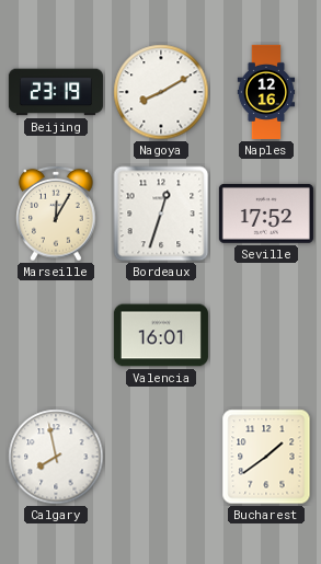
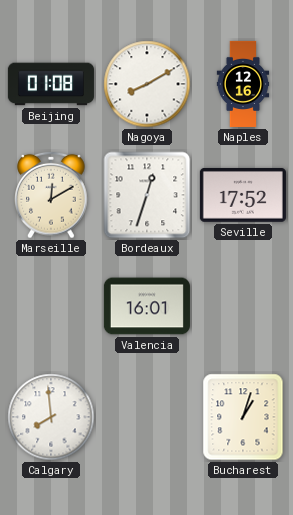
Beijing: 23:19 -> 01:08
Marseille: 12:05 -> 12:10
Calgary: 7:58 -> 7:59
Bucharest: 1:39 -> 1:03
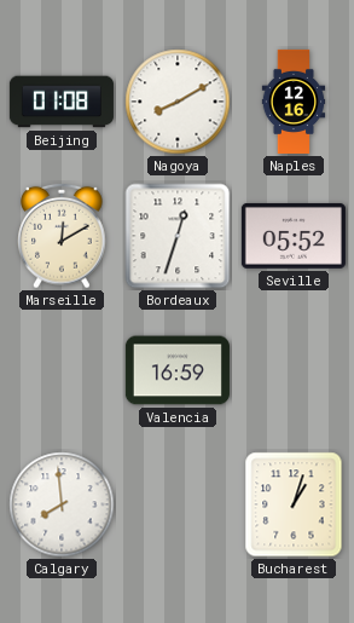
Seville: 17:52 -> 05:52
Valencia: 16:01 -> 16:59
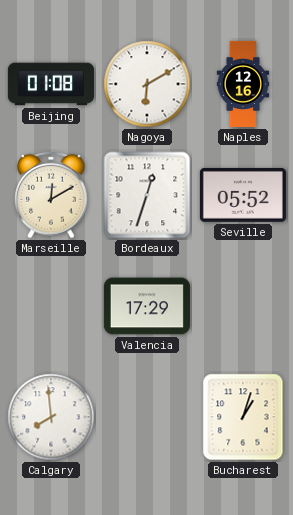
Nagoya: 8:10 -> 6:10
Valencia: 16:59 -> 17:29
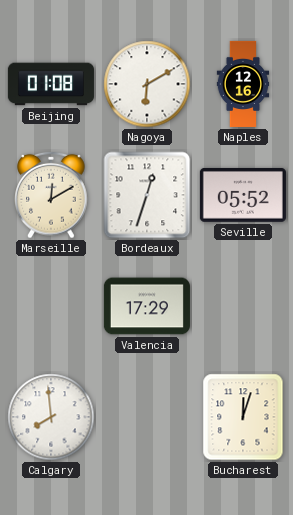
Bucharest: 1:03 -> 12:03
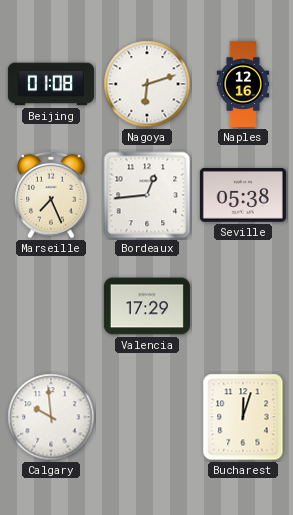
Nagoya: 6:10 -> 6:12
Marseille: 12:10 -> 7:26
Bordeaux: 12:33 -> 12:44
Seville: 05:52 -> 05:38
Calgary: 7:59 -> 9:59
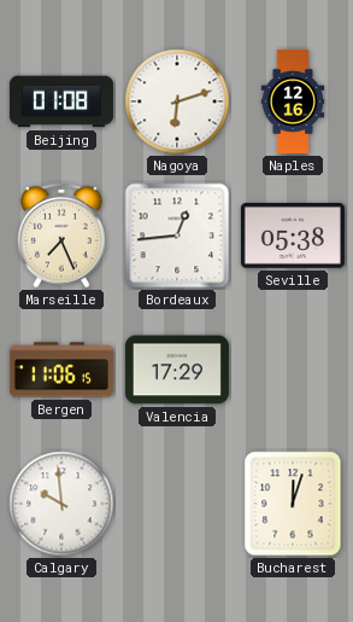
Bergen: none -> 11:06
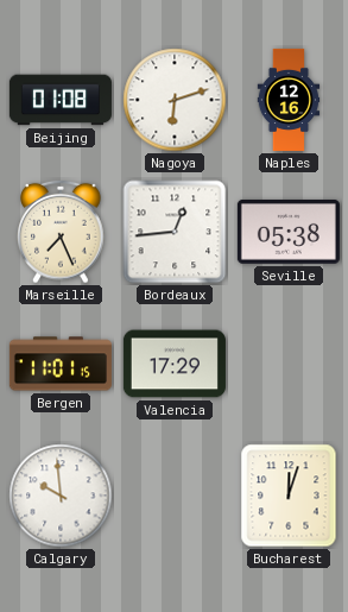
Bergen: 11:06 -> 11:01
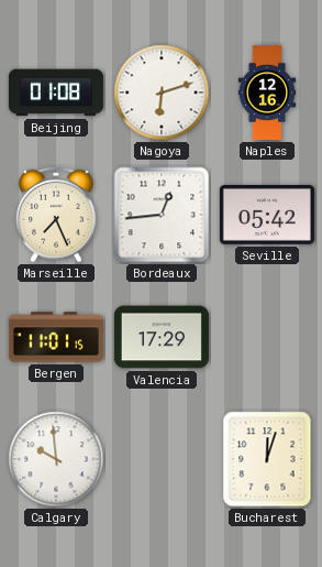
Seville: 05:38 -> 05:42
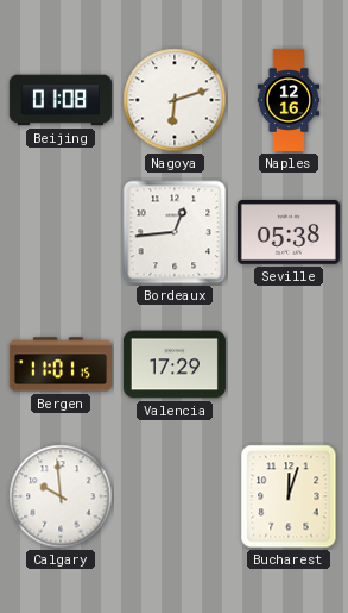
Marseille: 7:26 -> none
Seville: 05:42 -> 05:38
